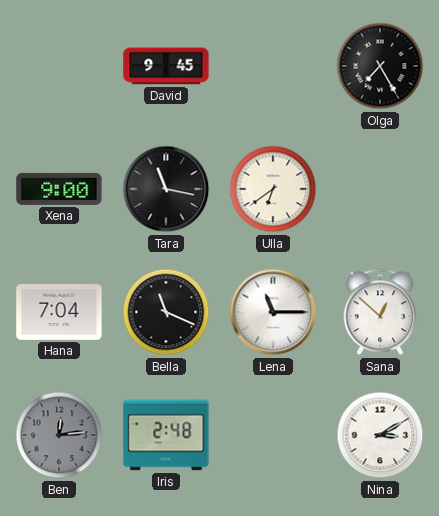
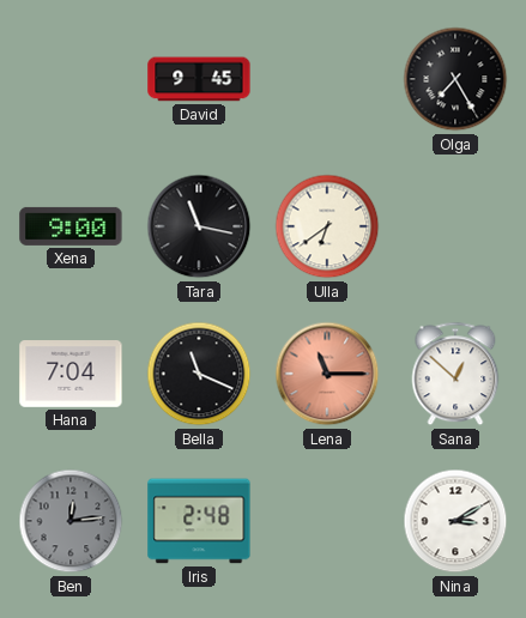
Lena dial: white -> salmon
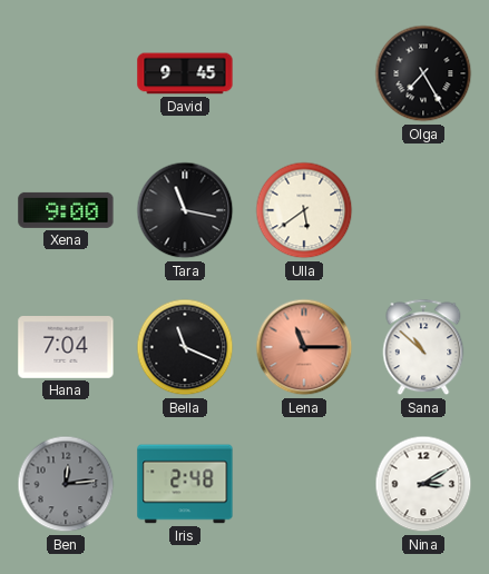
Ulla: 6:39 -> 5:39
Sana: 12:52 -> 10:52
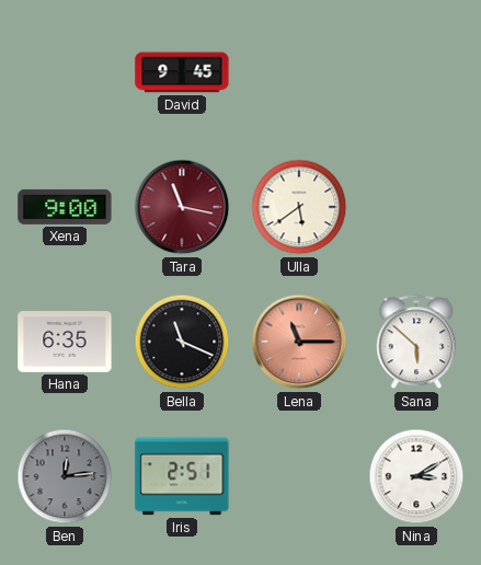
Olga: 7:25 -> none
Tara dial: black -> burgundy
Hana: 7:04 -> 6:35
Sana: 10:52 -> 5:52
Iris: 2:48 -> 2:51
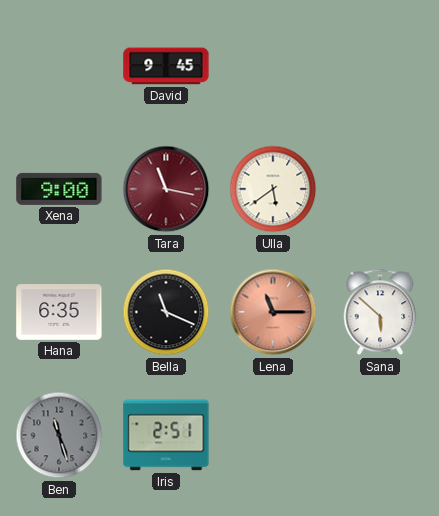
Ben: 12:14 -> 11:27
Nina: 3:10 -> none
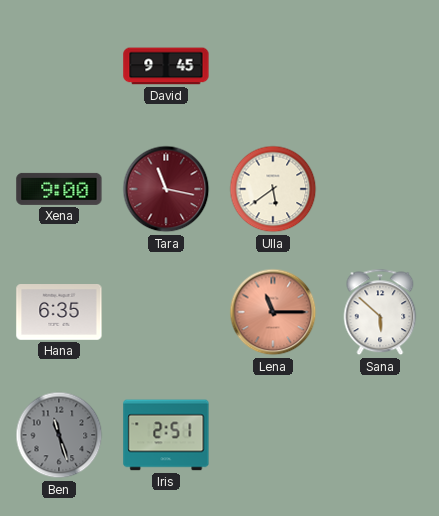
Bella: 11:19 -> none
